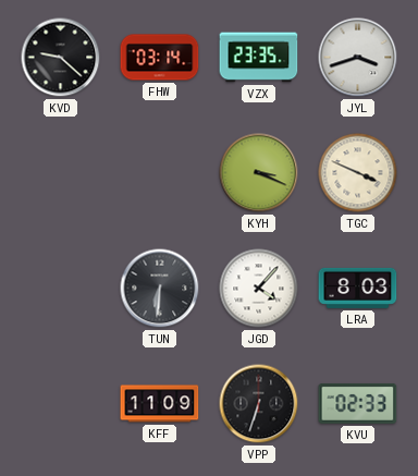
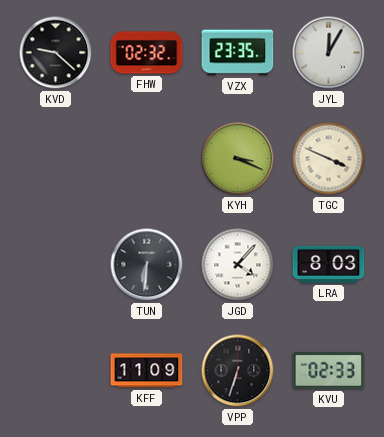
FHW: 03:14 -> 02:32
JYL: 3:42 -> 12:05
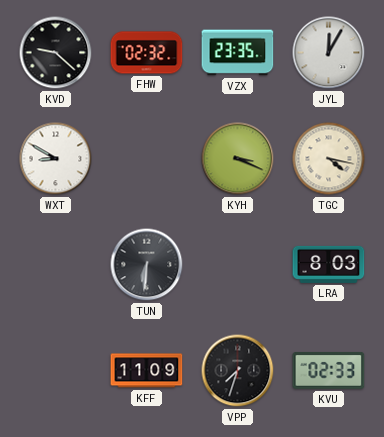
WXT: none -> 8:50
TGC: 3:49 -> 4:17
JGD: 4:07 -> none
VPP: 6:33 -> 7:33
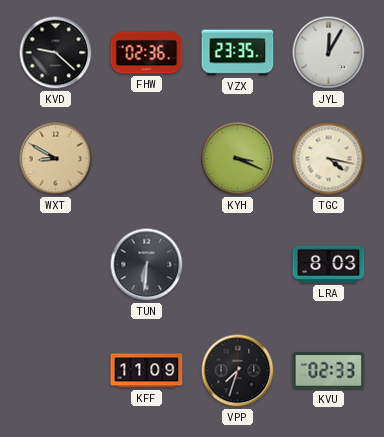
FHW: 02:32 -> 02:36
WXT dial: white -> champagne
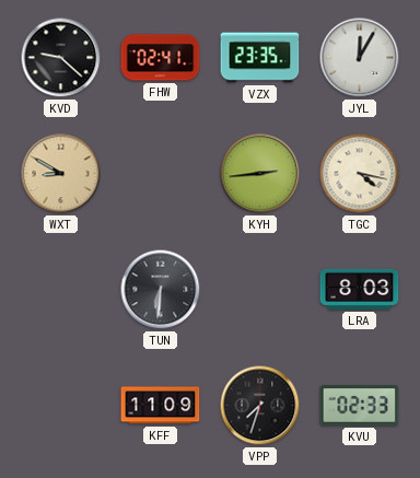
FHW: 02:36 -> 02:41
KYH: 3:19 -> 2:44
